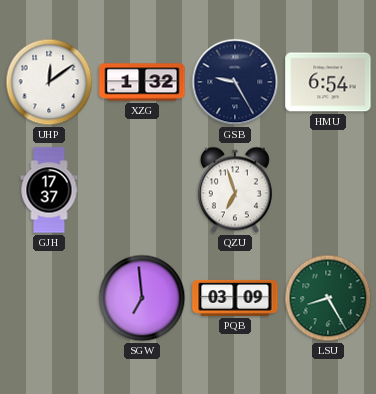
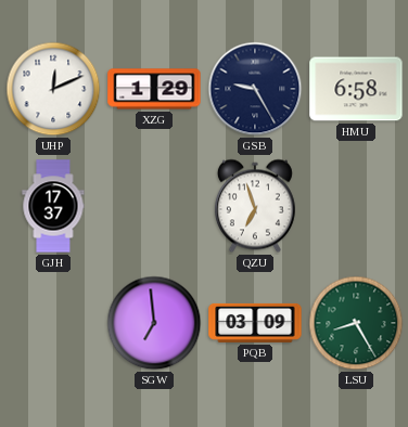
UHP: 12:09 -> 12:11
XZG: 1:32 -> 1:29
HMU: 6:54 -> 6:58
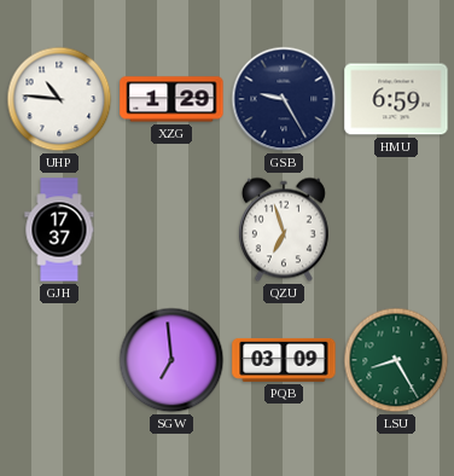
UHP: 12:11 -> 10:46
HMU: 6:58 -> 6:59
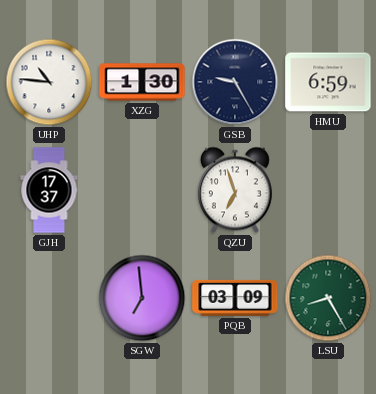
XZG: 1:29 -> 1:30
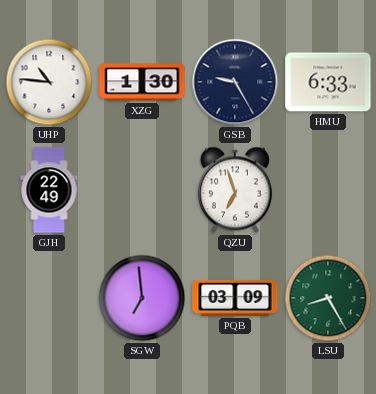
HMU: 6:59 -> 6:33
GJH: 17:37 -> 22:49
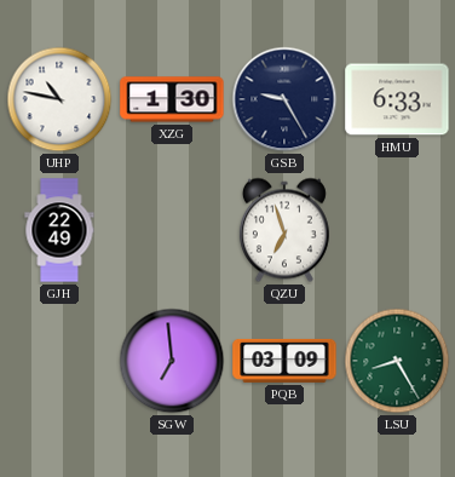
UHP: 10:46 -> 10:47
